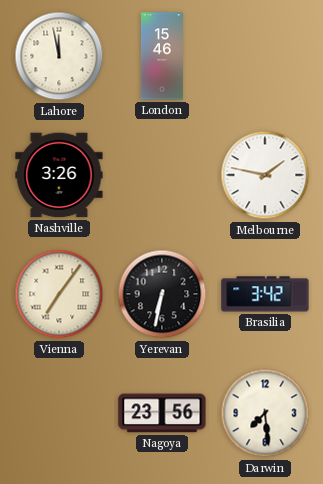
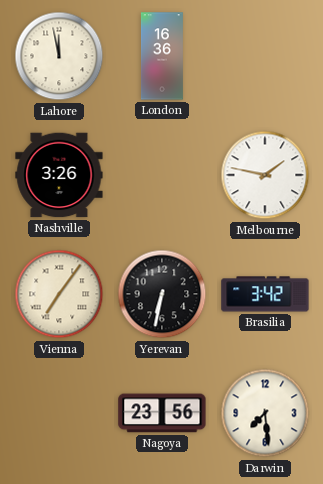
London: 15:46 -> 16:36
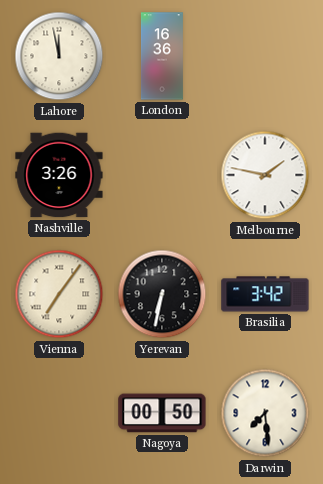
Nagoya: 23:56 -> 00:50
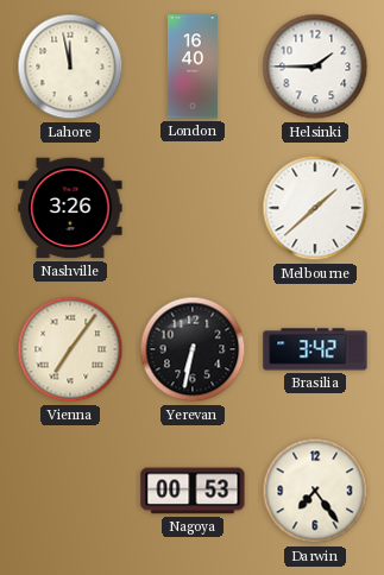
London: 16:36 -> 16:40
Helsinki: none -> 1:45
Melbourne: 1:47 -> 1:38
Nagoya: 00:50 -> 00:53
Darwin: 7:29 -> 7:24
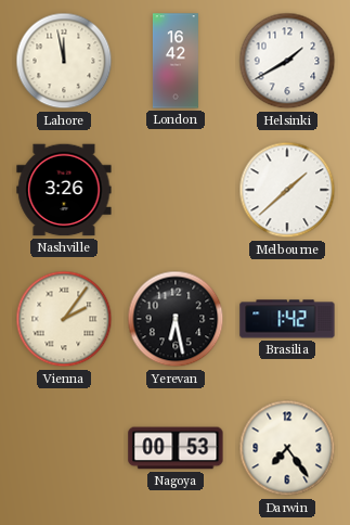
London: 16:40 -> 16:42
Helsinki: 1:45 -> 1:40
Vienna: 7:06 -> 2:06
Yerevan: 6:32 -> 6:28
Brasilia: 3:42 -> 1:42
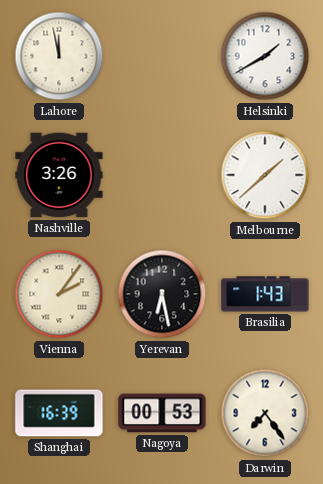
London: 16:42 -> none
Brasilia: 1:42 -> 1:43
Shanghai: none -> 16:39
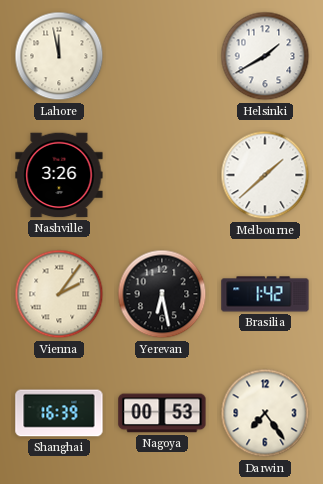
Brasilia: 1:43 -> 1:42
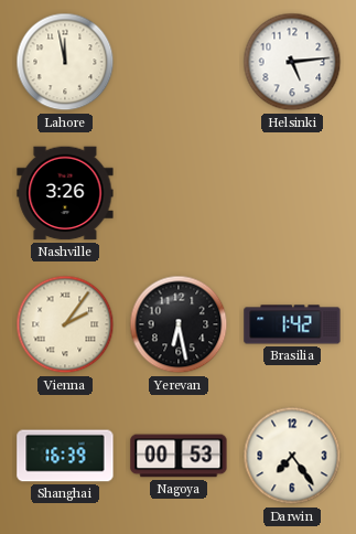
Helsinki: 1:40 -> 5:14
Melbourne: 1:38 -> none
